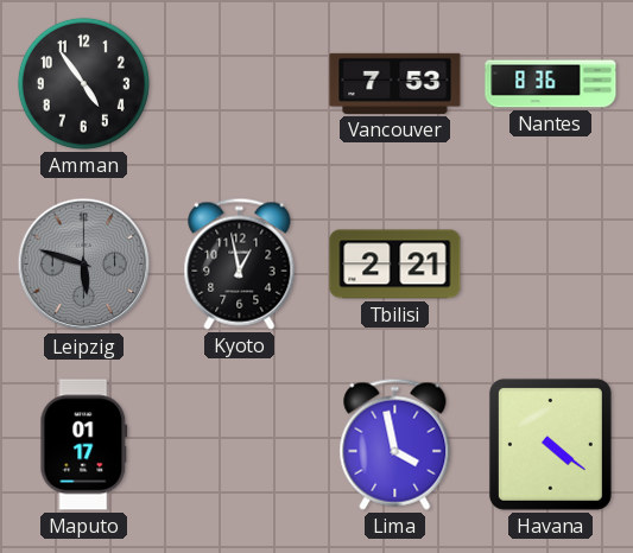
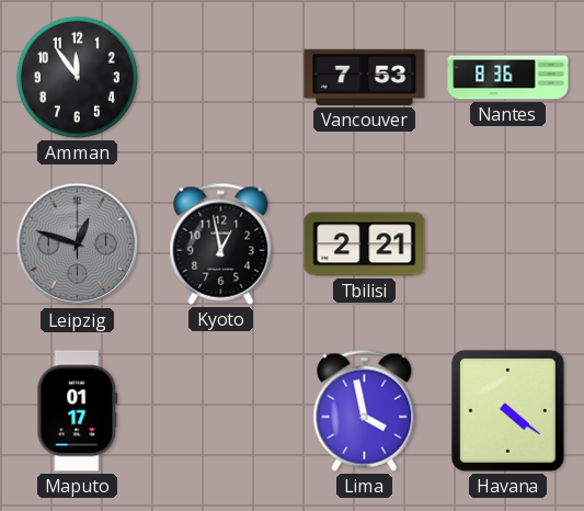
Amman: 4:54 -> 11:54
Leipzig: 5:48 -> 12:48
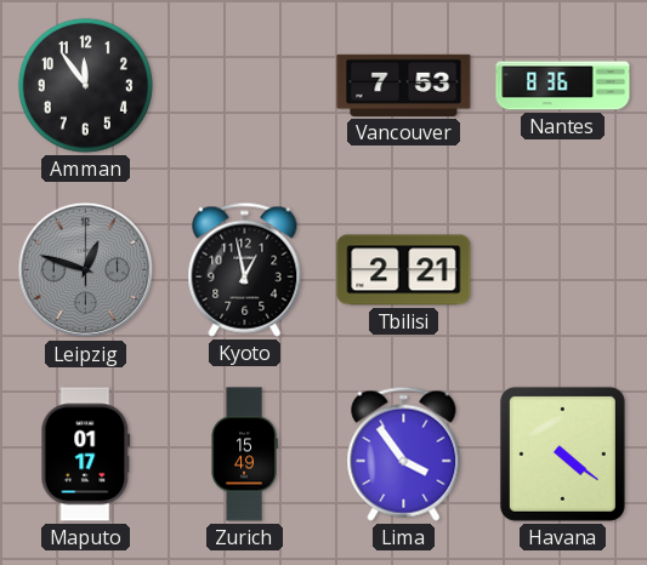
Zurich: none -> 15:49
Lima: 3:58 -> 3:54
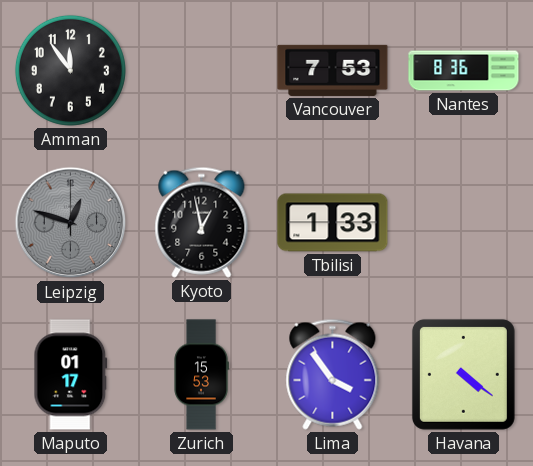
Tbilisi: 2:21 -> 1:33
Zurich: 15:49 -> 15:53
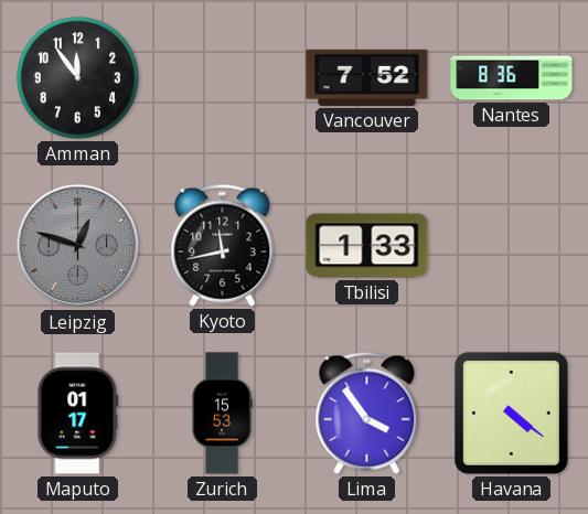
Vancouver: 7:53 -> 7:52
Kyoto: 12:58 -> 11:43
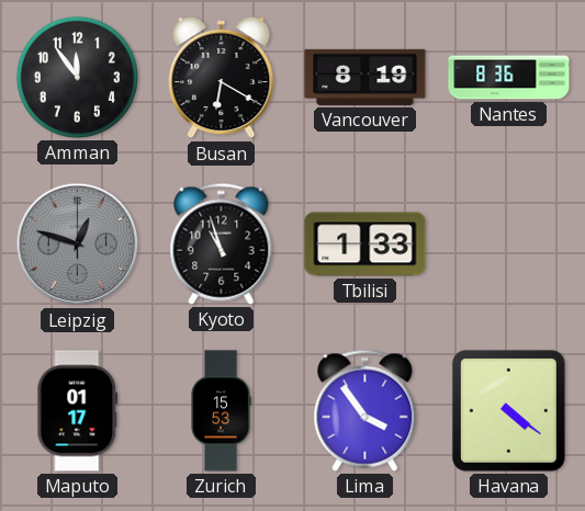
Busan: none -> 6:20
Vancouver: 7:52 -> 8:19
Kyoto: 11:43 -> 10:57
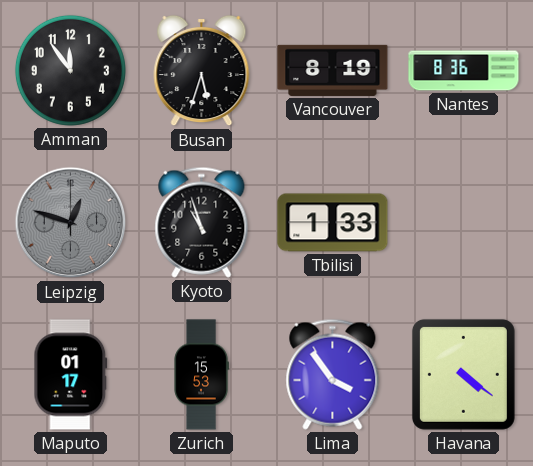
Busan: 6:20 -> 5:33
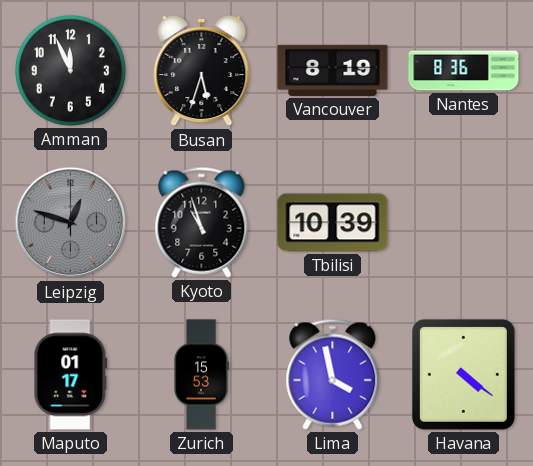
Amman: 11:54 -> 11:56
Tbilisi: 1:33 -> 10:39
Lima: 3:54 -> 3:58
